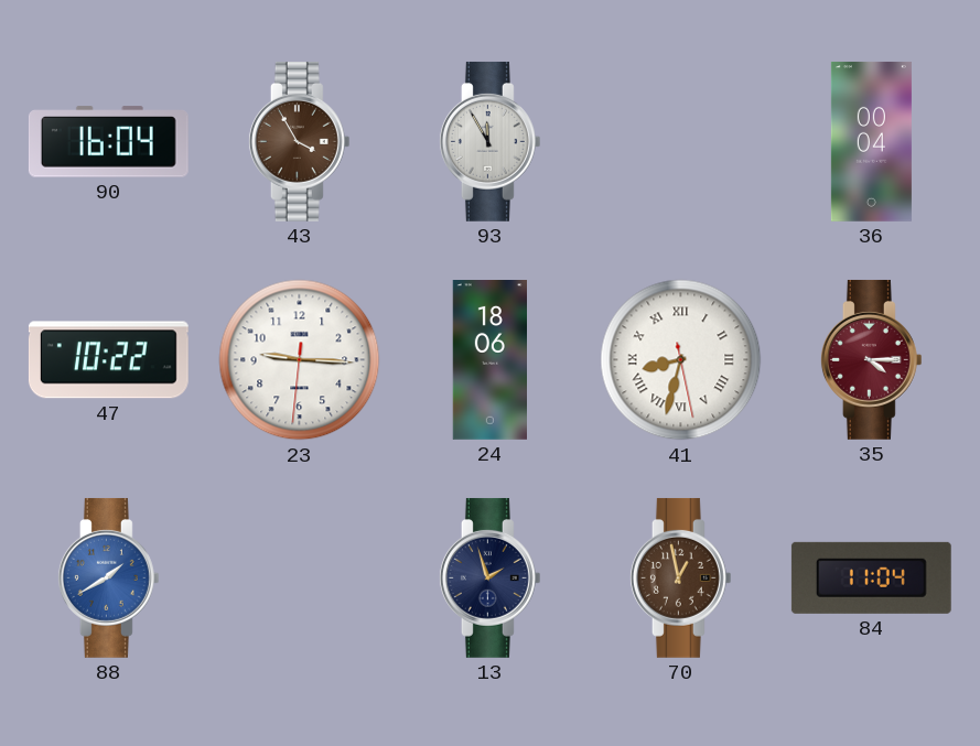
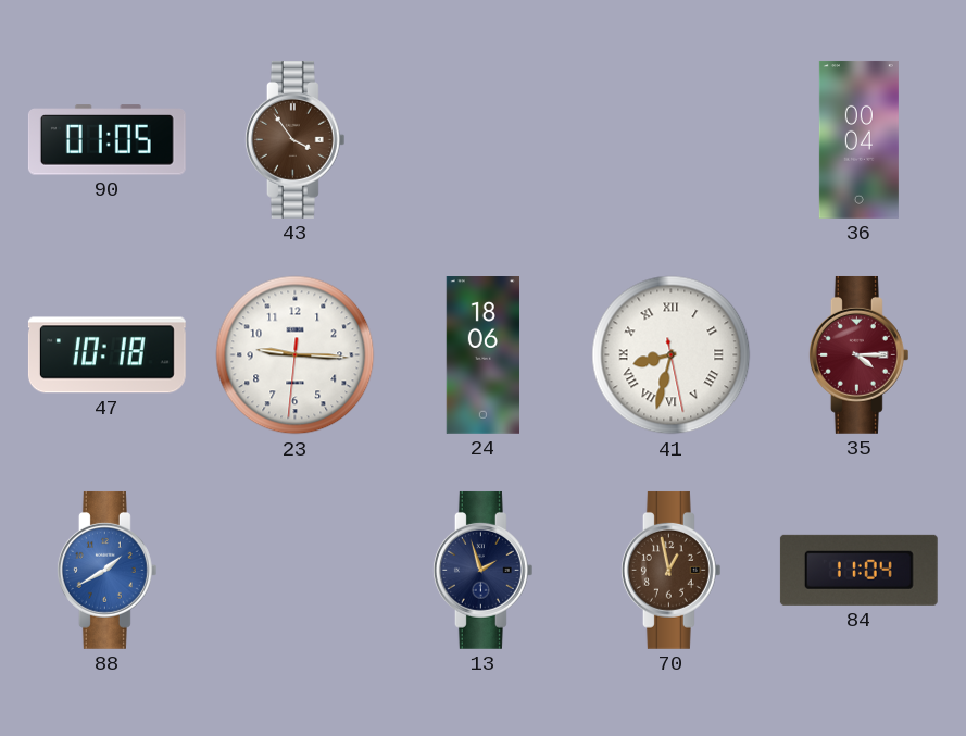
90: 16:04 -> 01:05
43: 3:55 -> 3:54
93: 11:55 -> none
47: 10:22 -> 10:18
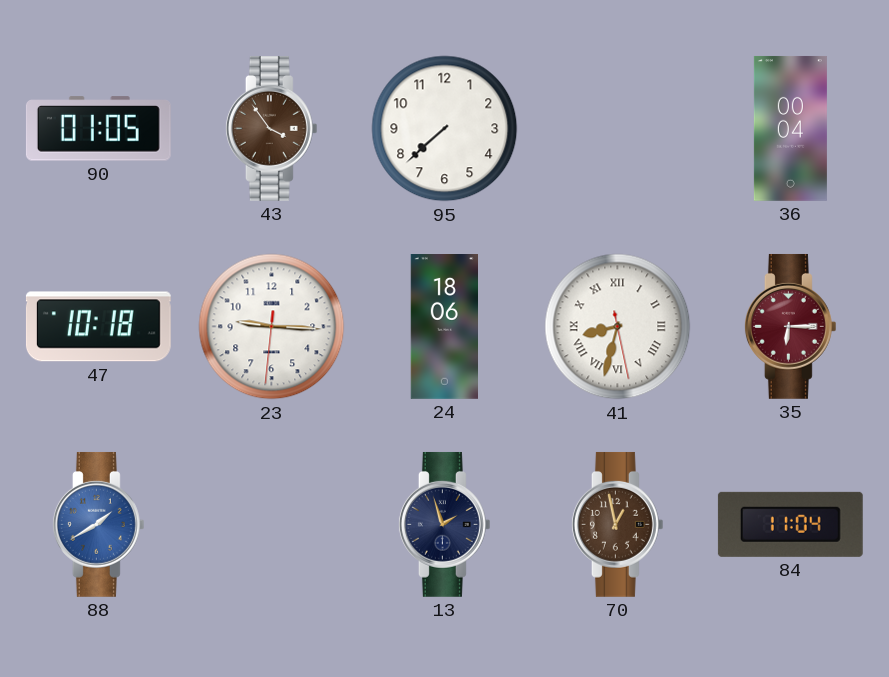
95: none -> 7:38
35: 4:15 -> 6:15
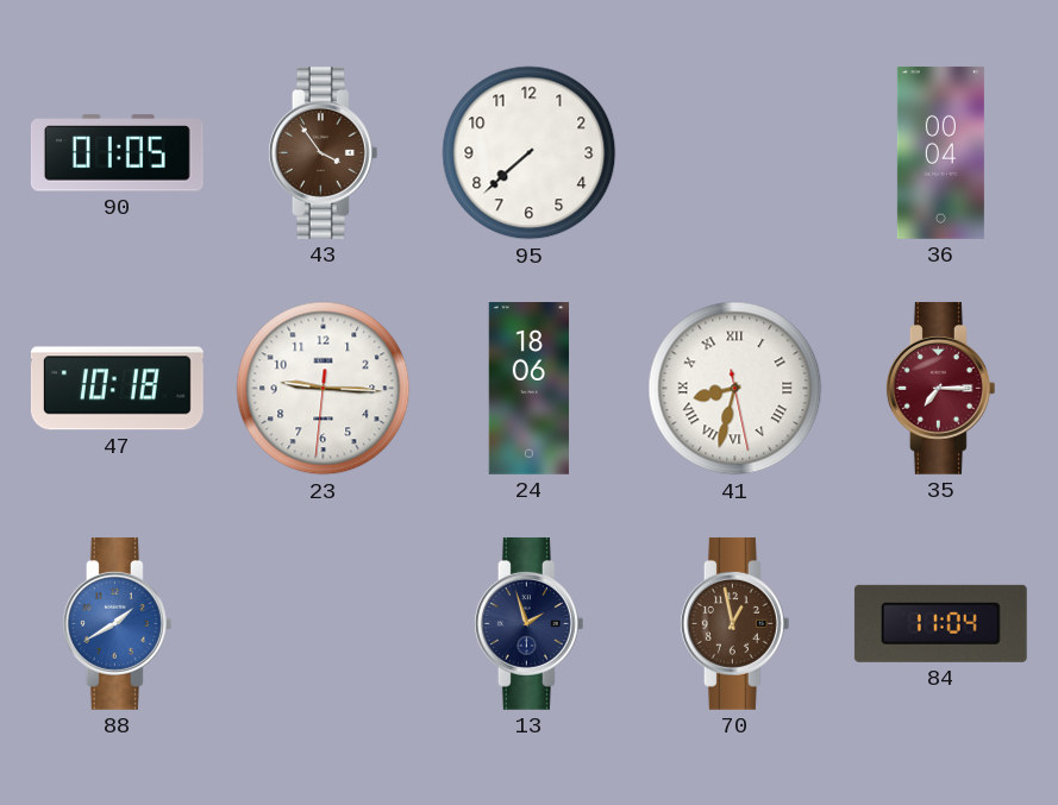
35: 6:15 -> 7:15
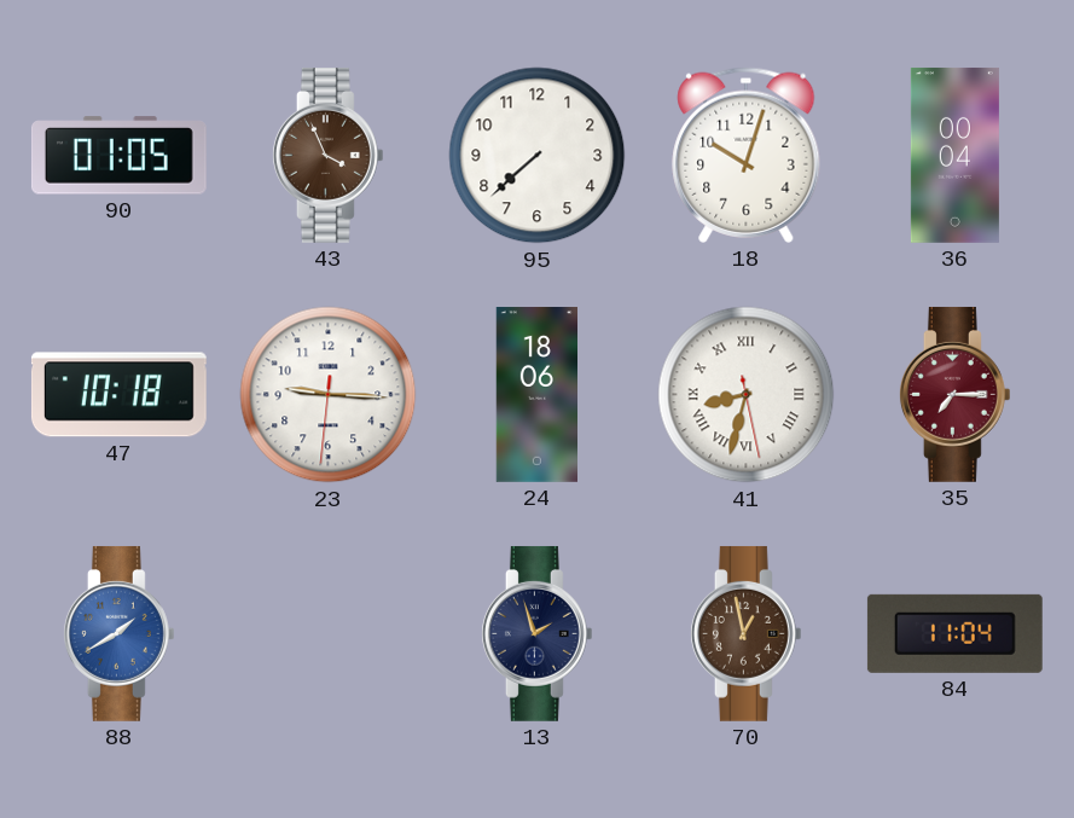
43: 3:54 -> 3:56
18: none -> 10:03
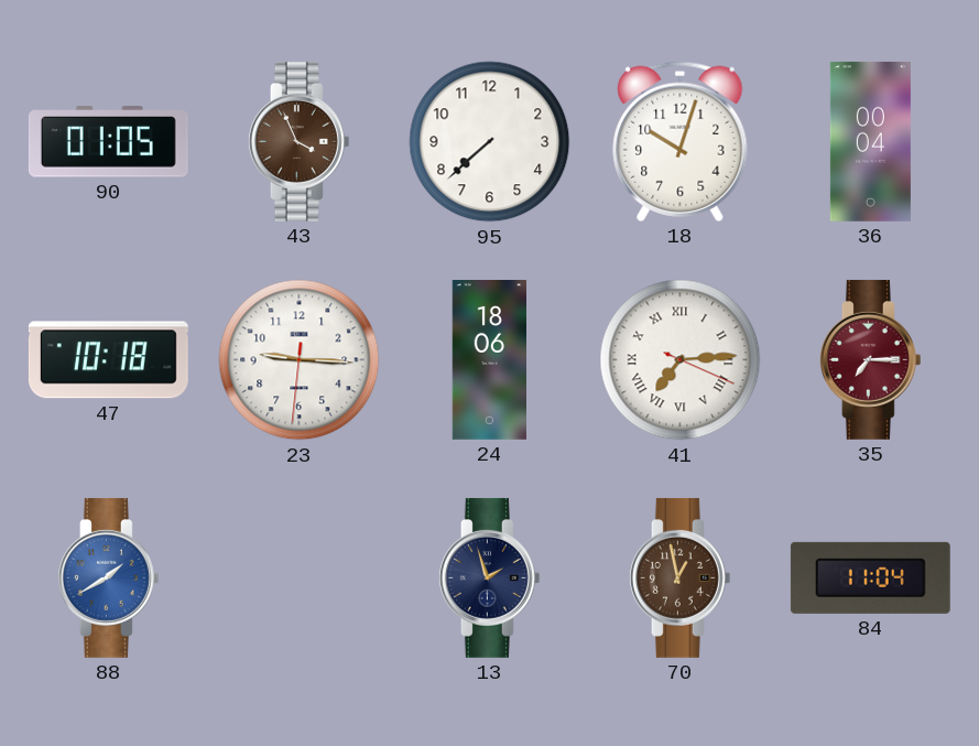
41: 8:32 -> 7:14
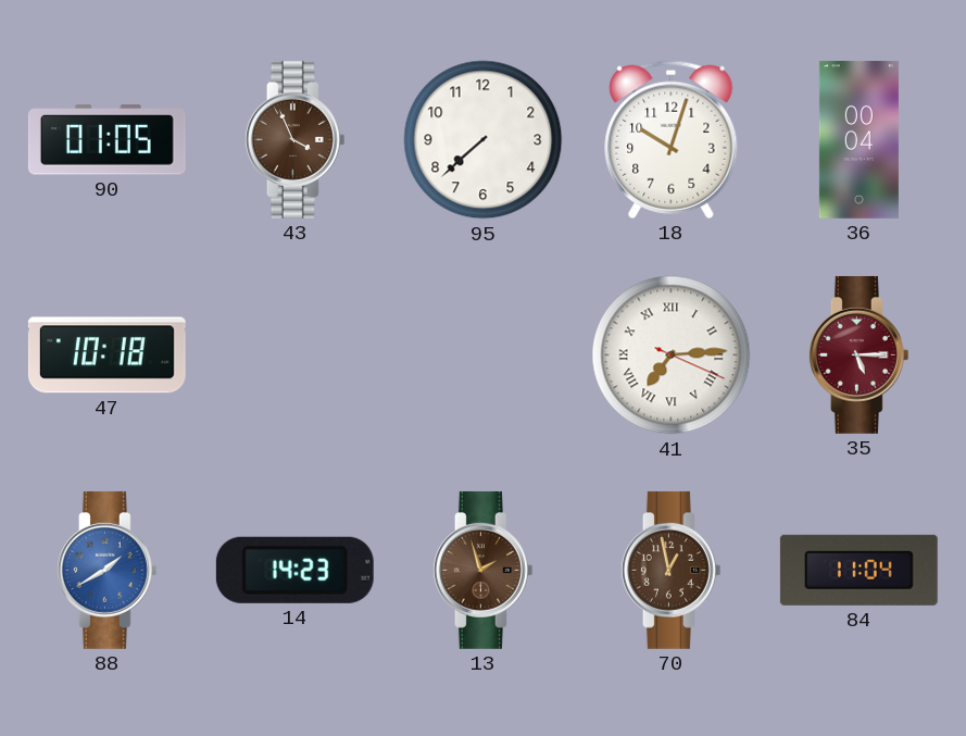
23: 9:15 -> none
24: 18:06 -> none
35: 7:15 -> 5:15
14: none -> 14:23
13 dial: navy -> brown
